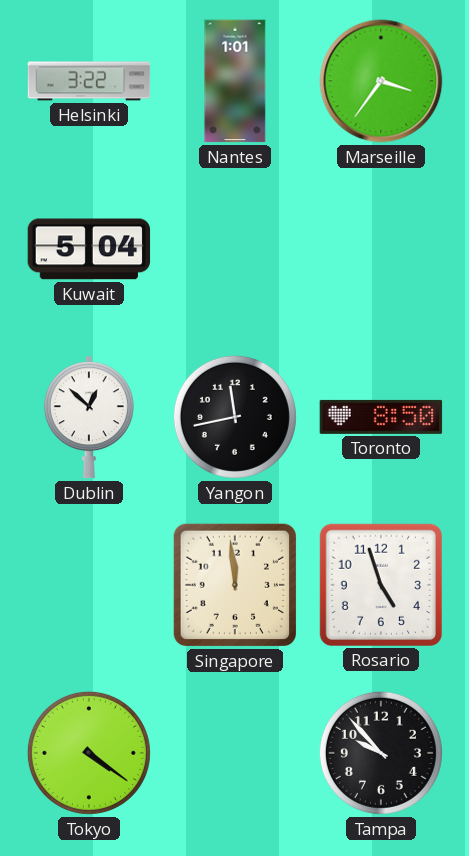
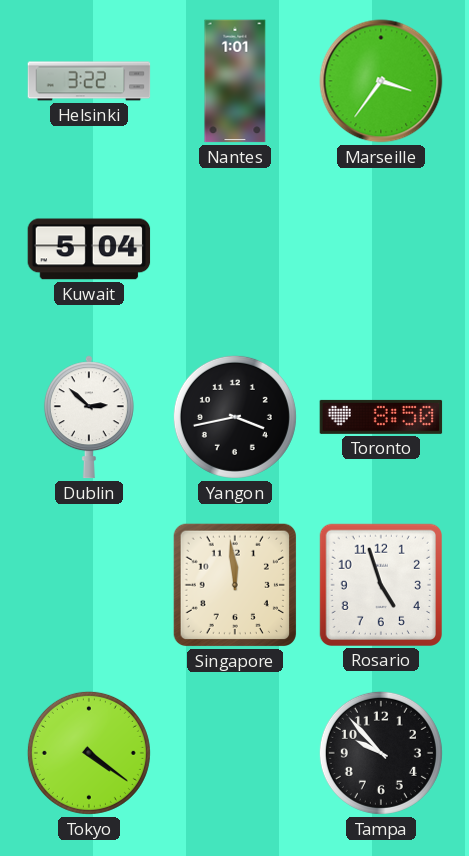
Dublin: 12:52 -> 2:52
Yangon: 11:43 -> 3:43
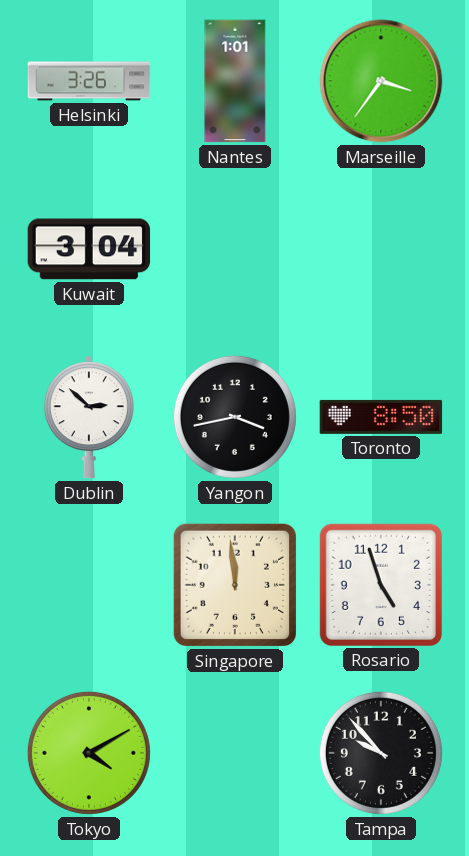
Helsinki: 3:22 -> 3:26
Kuwait: 5:04 -> 3:04
Tokyo: 4:21 -> 4:10
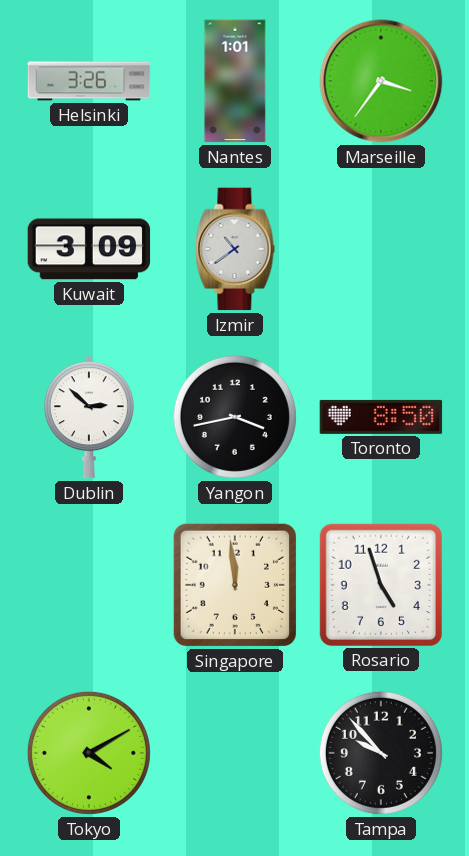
Kuwait: 3:04 -> 3:09
Izmir: none -> 10:39
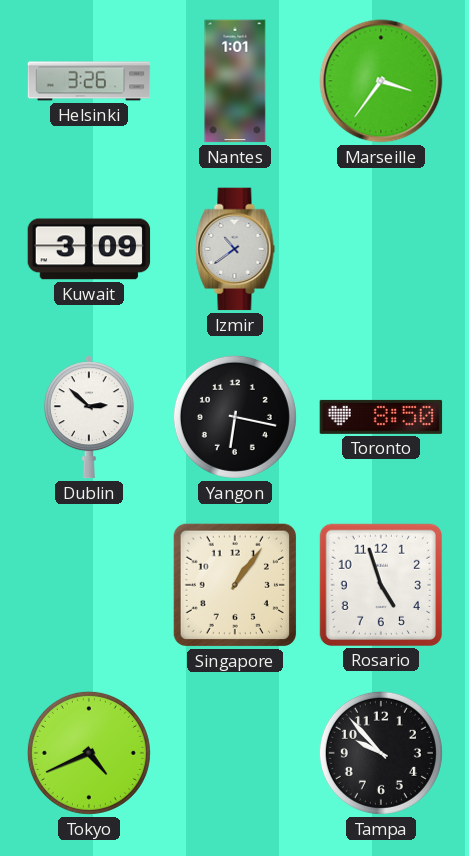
Yangon: 3:43 -> 6:17
Singapore: 11:59 -> 1:06
Tokyo: 4:10 -> 4:41
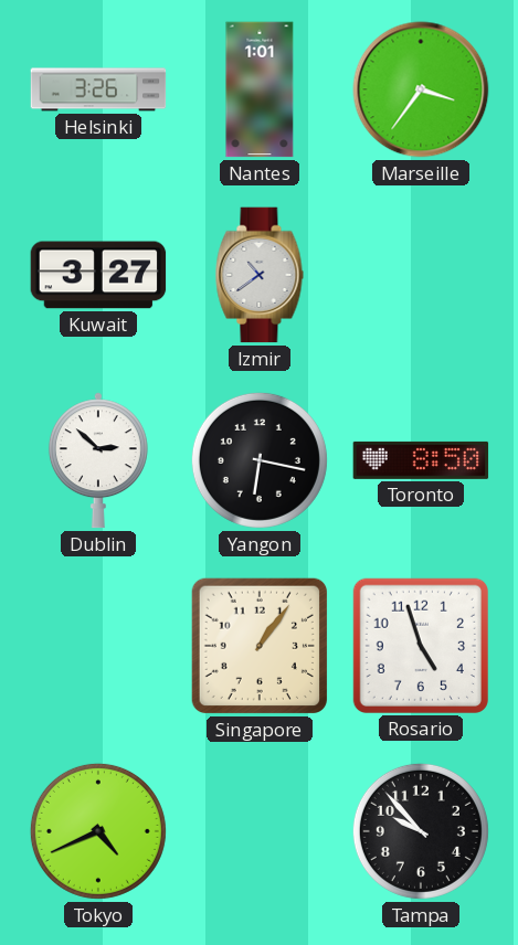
Kuwait: 3:09 -> 3:27
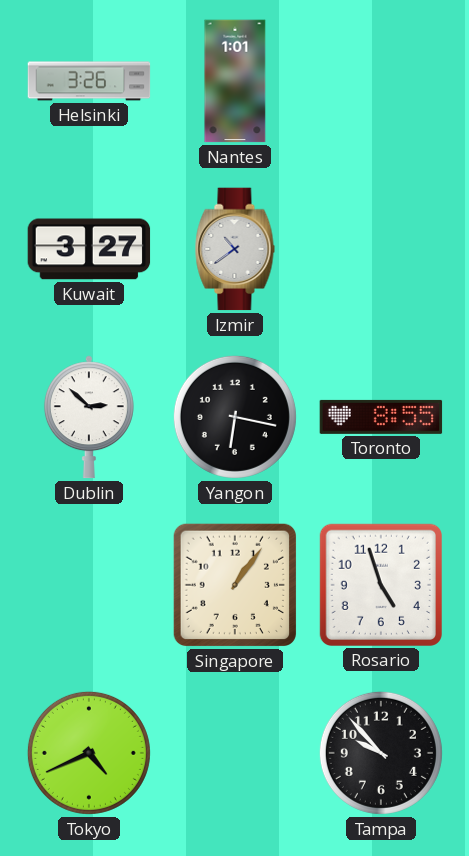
Marseille: 3:36 -> none
Toronto: 8:50 -> 8:55
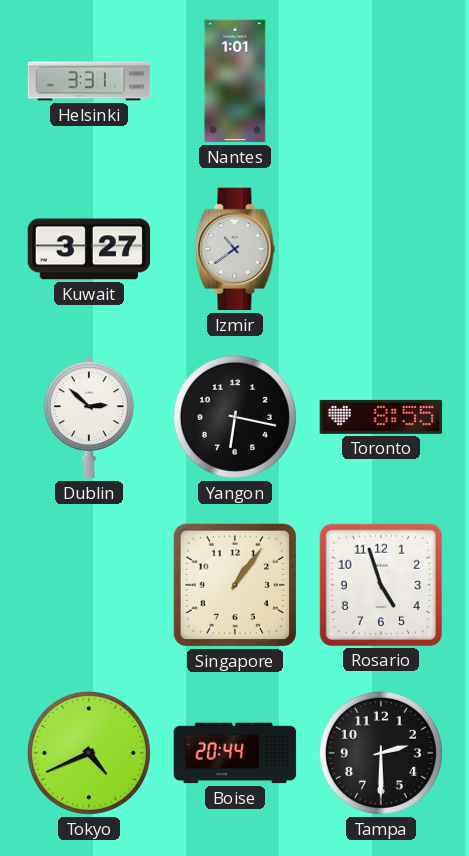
Helsinki: 3:26 -> 3:31
Boise: none -> 20:44
Tampa: 9:53 -> 2:30
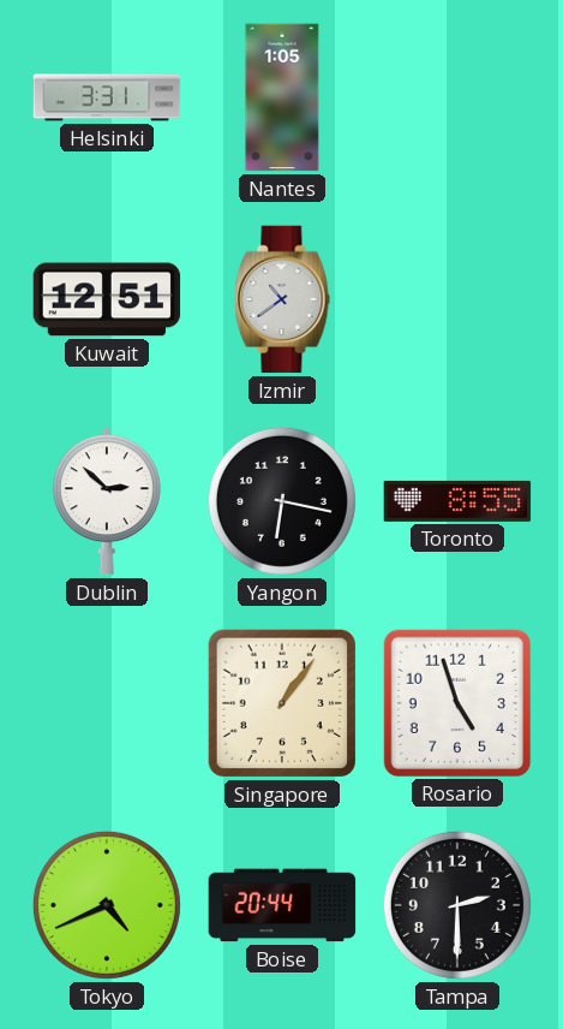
Nantes: 1:01 -> 1:05
Kuwait: 3:27 -> 12:51
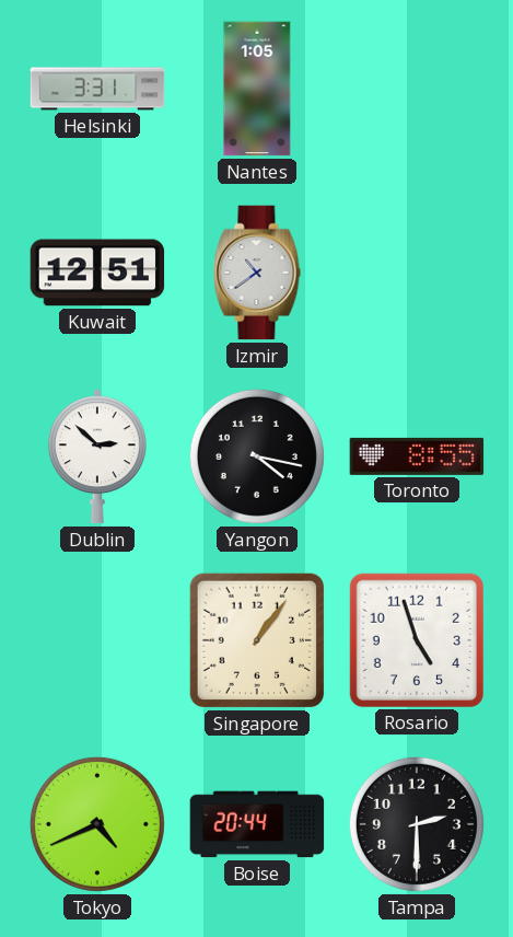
Yangon: 6:17 -> 4:17
